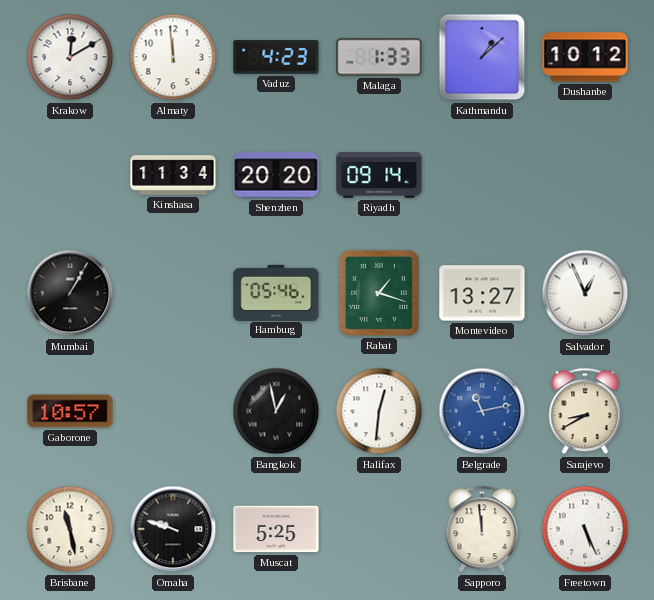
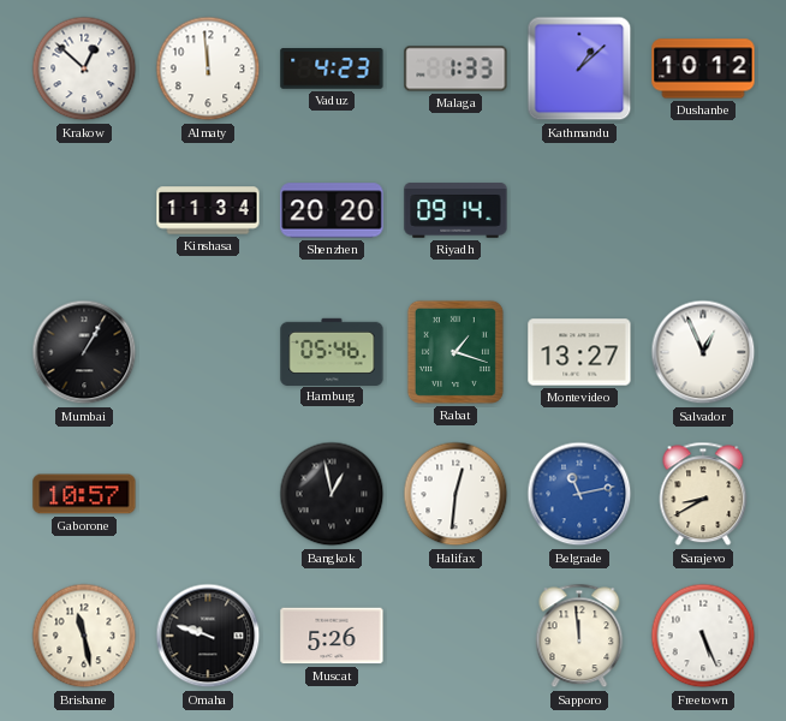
Krakow: 12:10 -> 12:52
Muscat: 5:25 -> 5:26
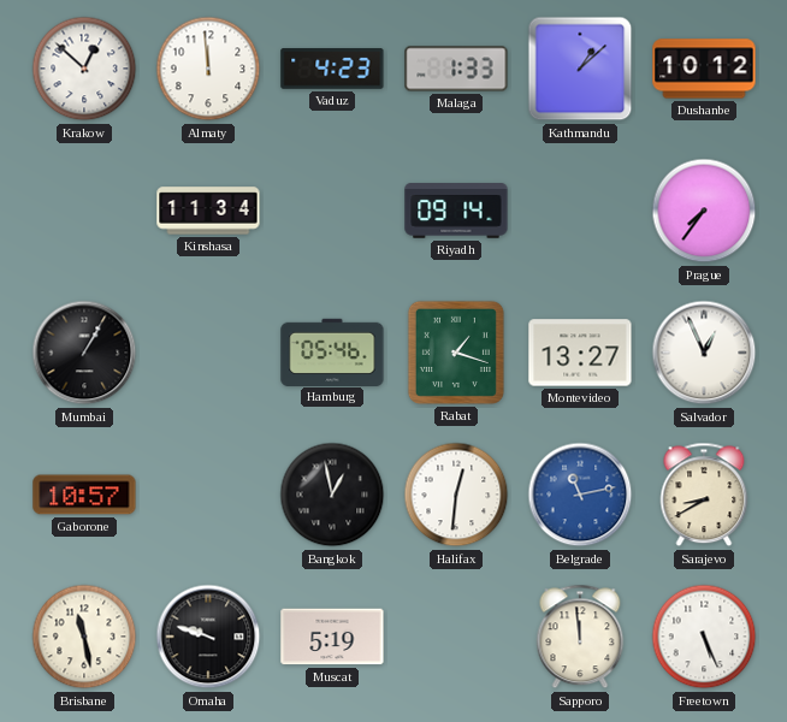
Shenzhen: 20:20 -> none
Prague: none -> 7:36
Muscat: 5:26 -> 5:19
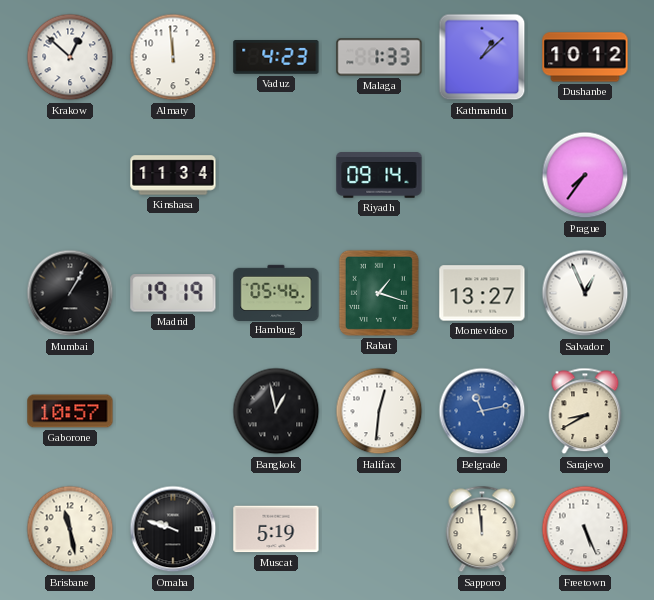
Madrid: none -> 19:19
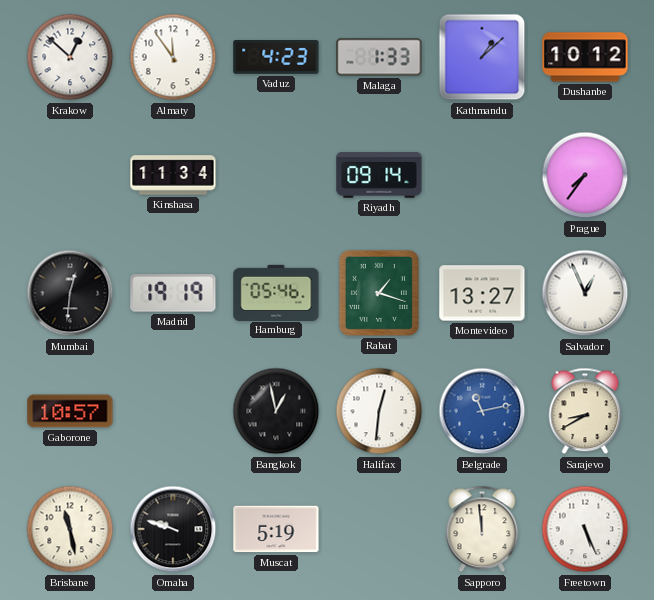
Almaty: 11:59 -> 11:54
Mumbai: 1:05 -> 12:31
